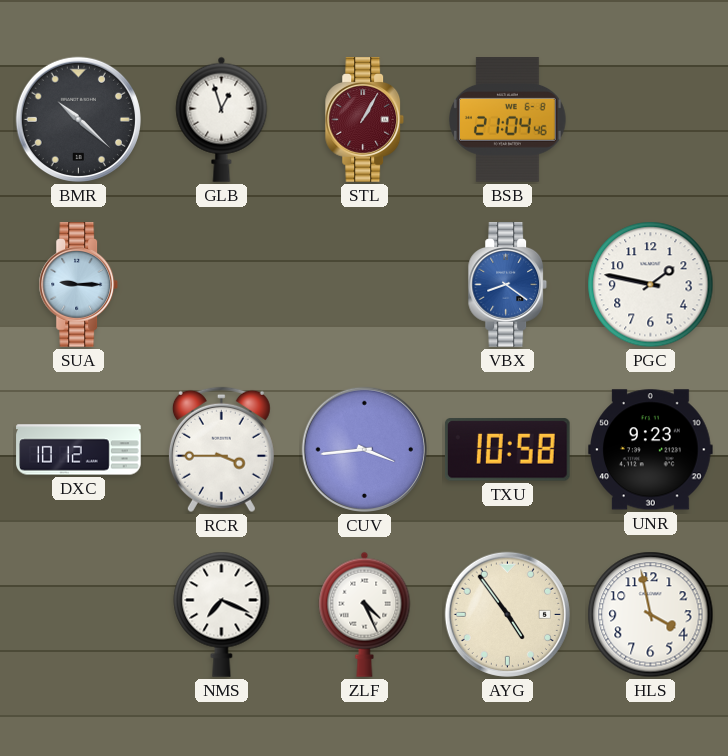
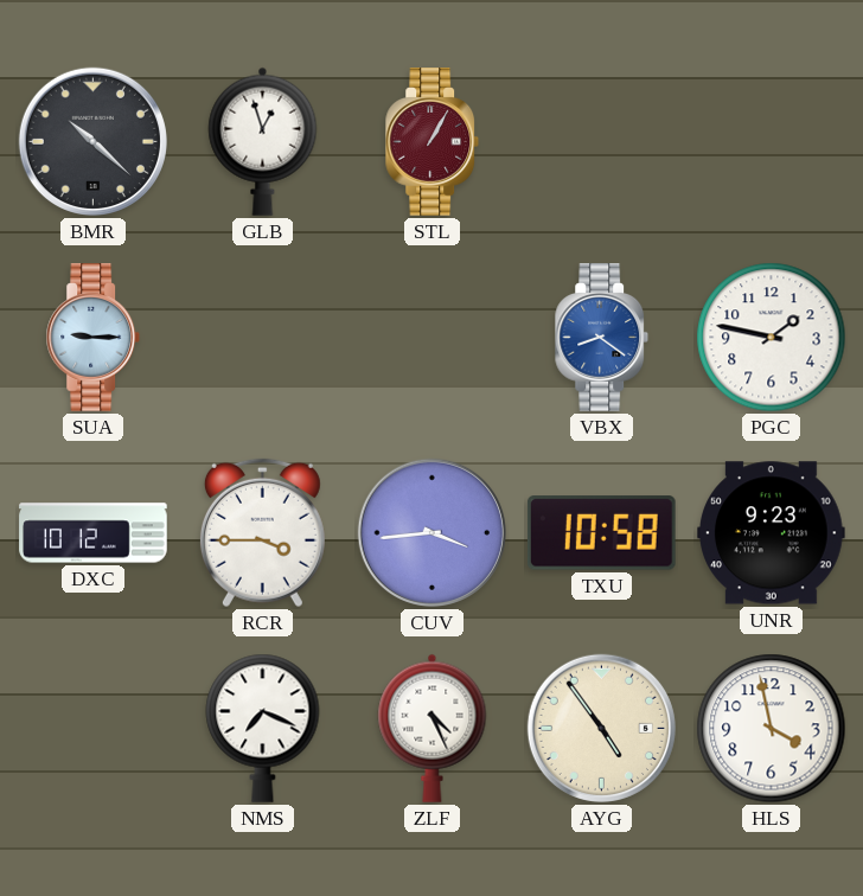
BSB: 21:04 -> none
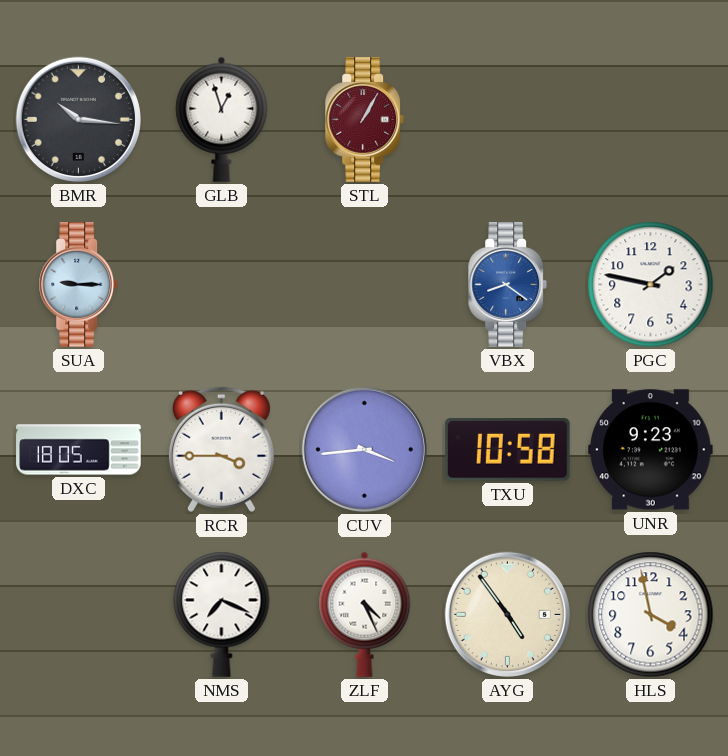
BMR: 10:22 -> 10:16
DXC: 10:12 -> 18:05
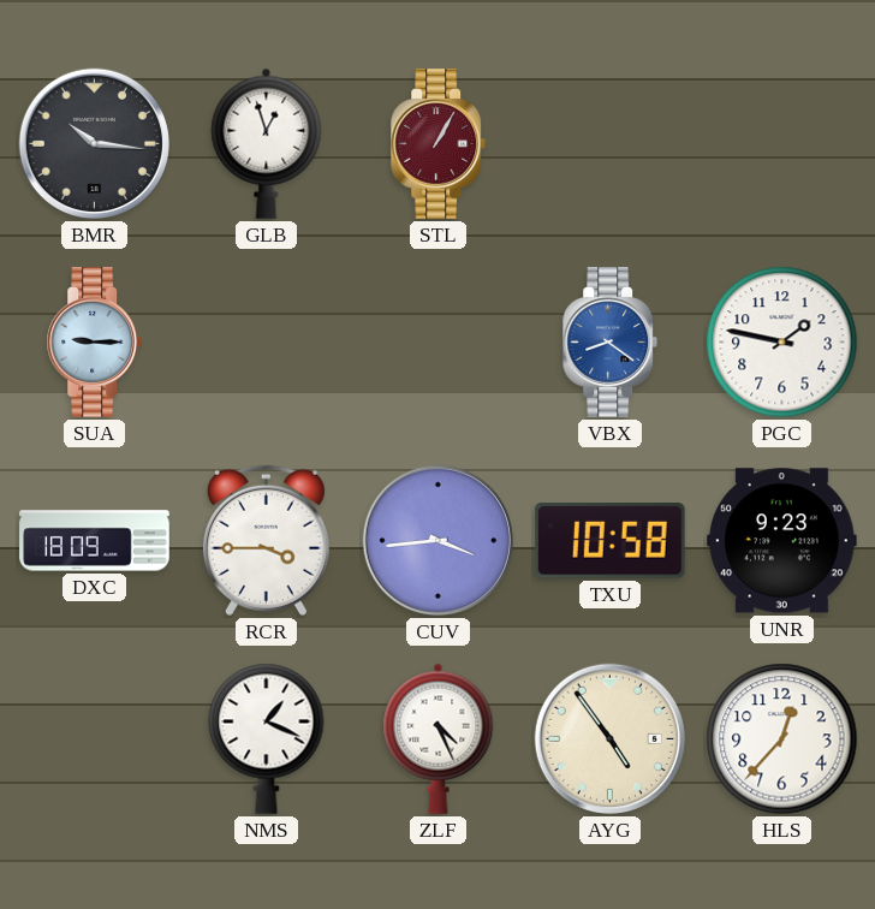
DXC: 18:05 -> 18:09
NMS: 7:19 -> 1:19
HLS: 3:58 -> 12:37
